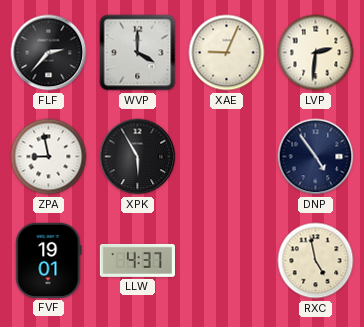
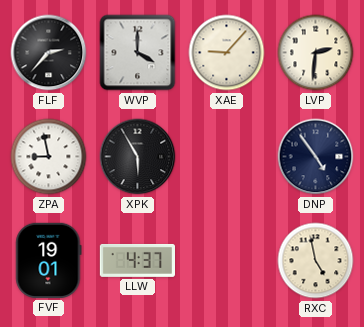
XAE: 9:04 -> 9:07
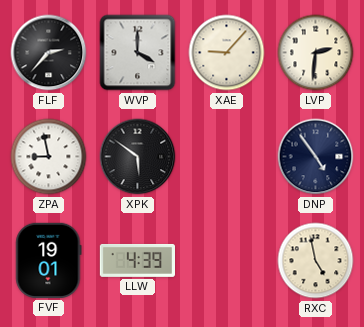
XPK: 5:55 -> 5:51
LLW: 4:37 -> 4:39
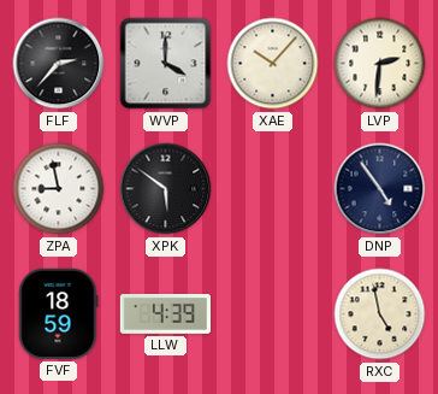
XAE: 9:07 -> 10:07
FVF: 19:01 -> 18:59
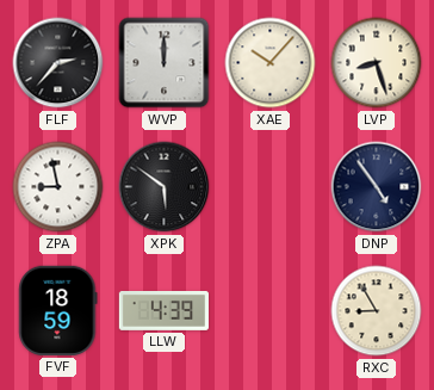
WVP: 4:00 -> 12:00
LVP: 2:31 -> 8:27
RXC: 4:58 -> 8:55
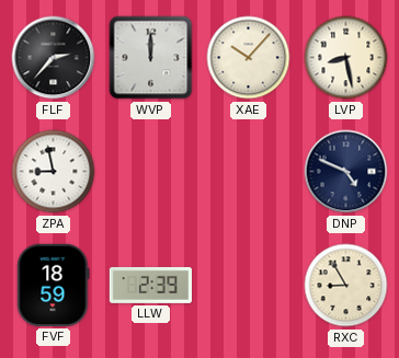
LVP: 8:27 -> 8:28
XPK: 5:51 -> none
DNP: 4:54 -> 4:49
LLW: 4:39 -> 2:39
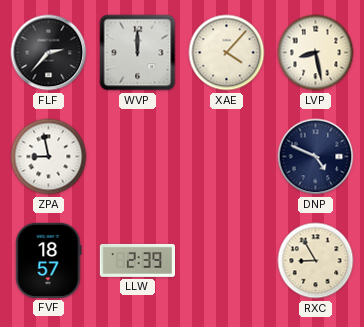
XAE: 10:07 -> 4:07
FVF: 18:59 -> 18:57
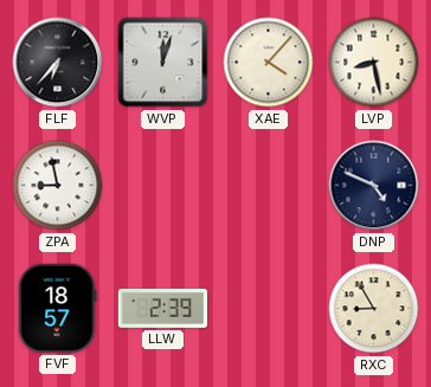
FLF: 2:37 -> 6:37
WVP: 12:00 -> 12:03
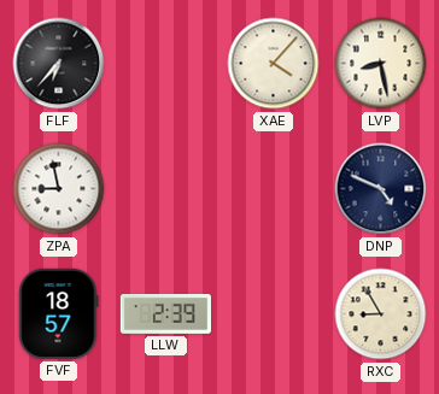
WVP: 12:03 -> none
